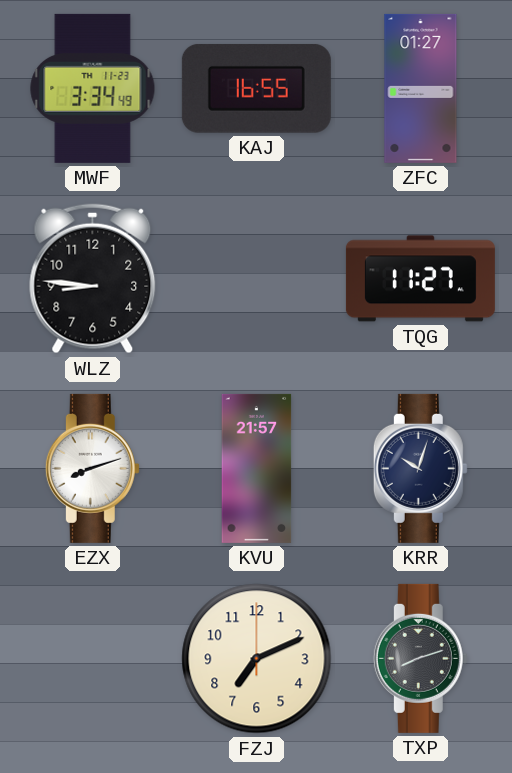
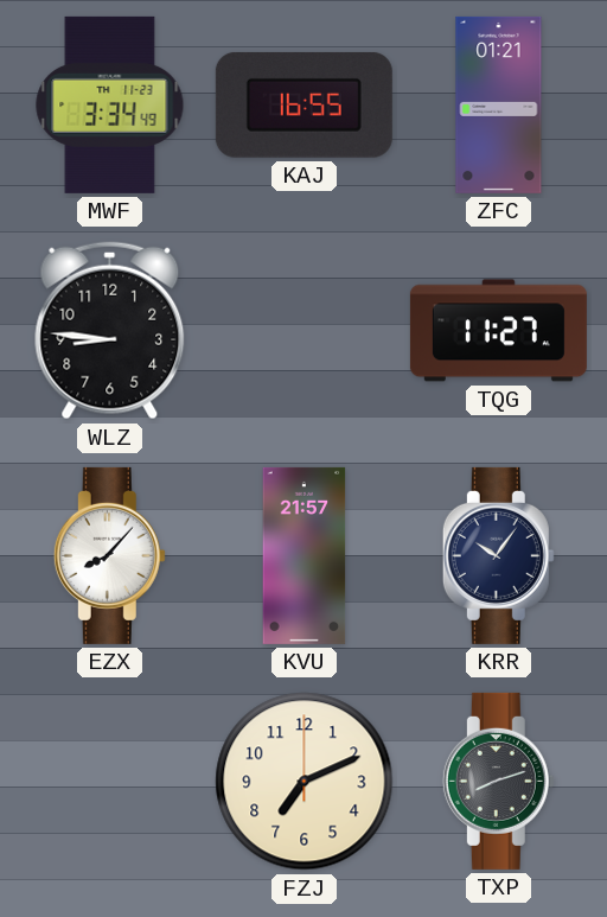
ZFC: 01:27 -> 01:21
EZX: 8:12 -> 8:07
KRR: 10:03 -> 10:06
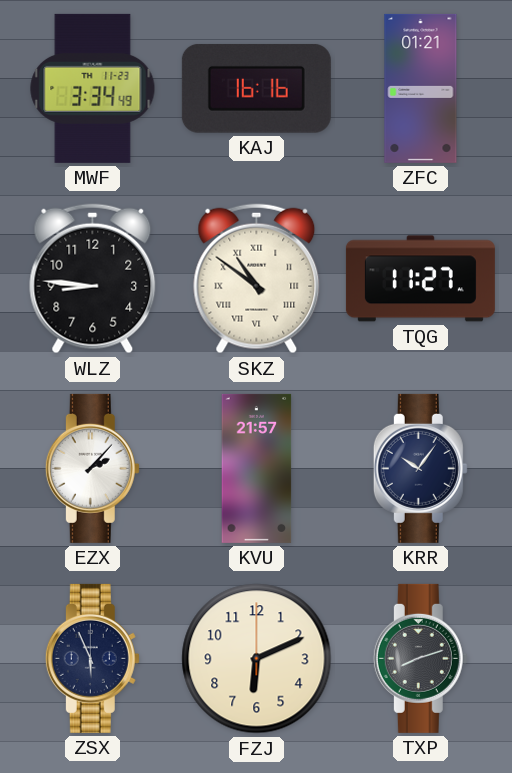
KAJ: 16:55 -> 16:16
SKZ: none -> 10:51
EZX: 8:07 -> 2:07
ZSX: none -> 5:56
FZJ: 7:11 -> 6:11
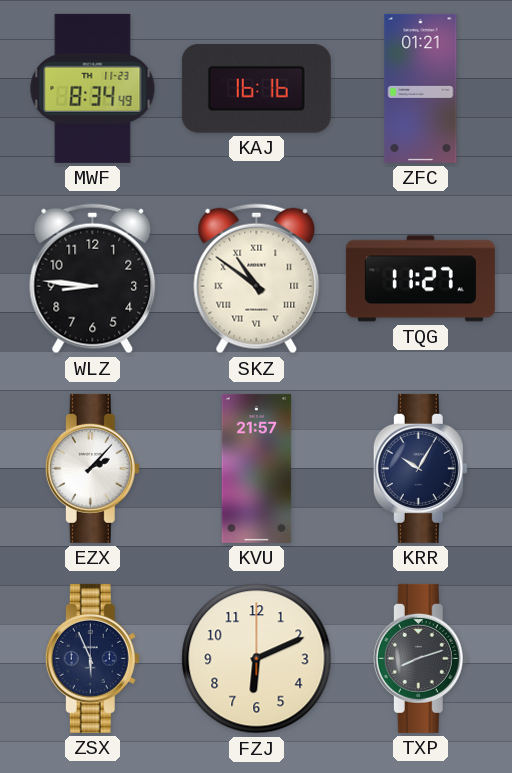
MWF: 3:34 -> 8:34
KRR: 10:06 -> 10:05
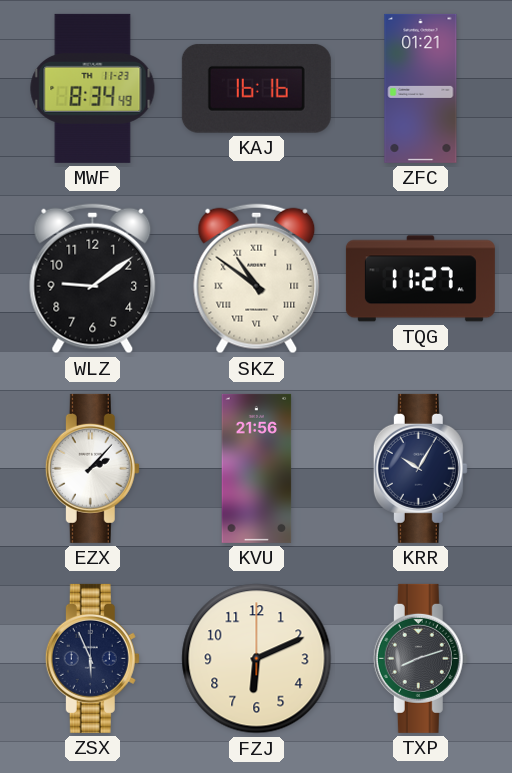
WLZ: 8:46 -> 9:09
KVU: 21:57 -> 21:56
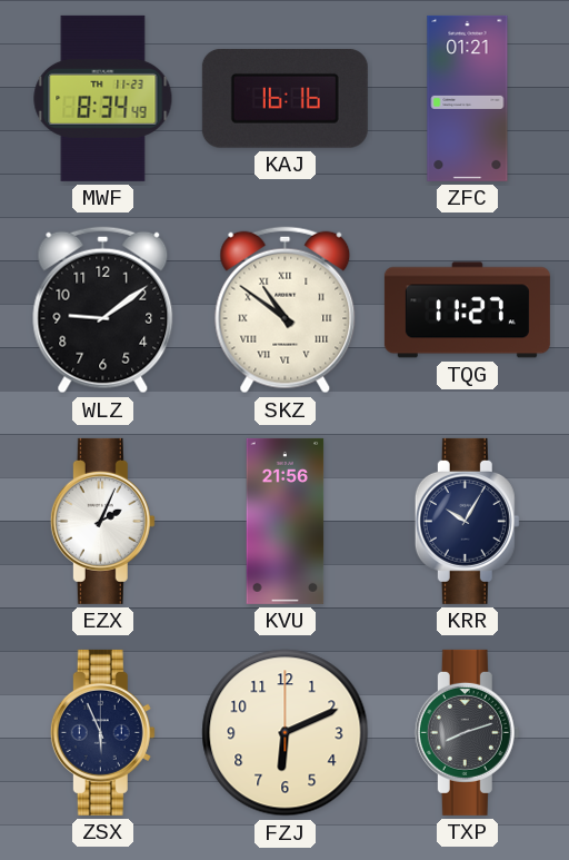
EZX: 2:07 -> 2:04
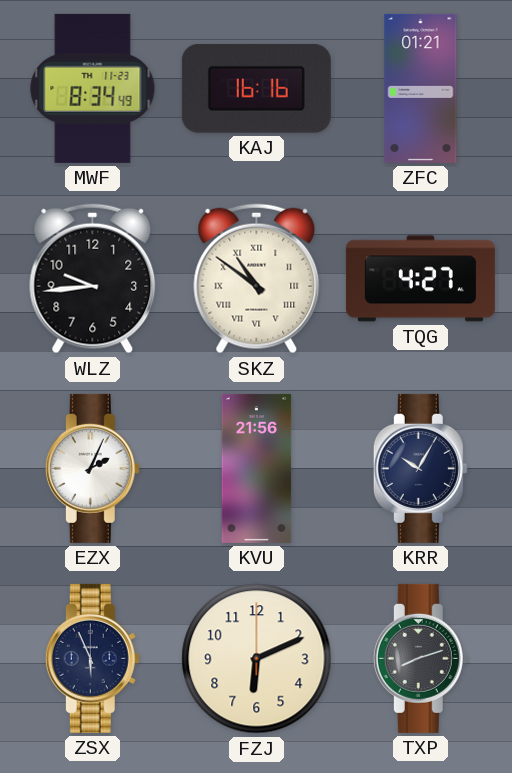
WLZ: 9:09 -> 9:44
TQG: 11:27 -> 4:27
